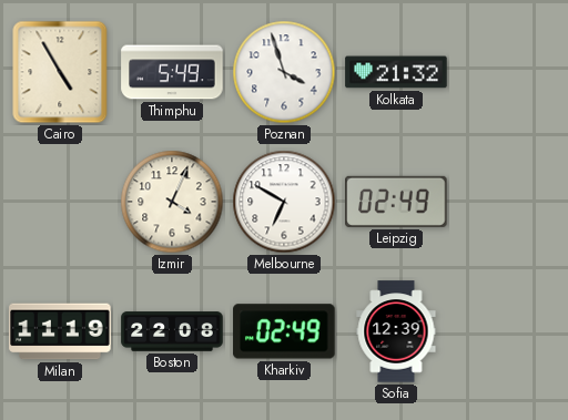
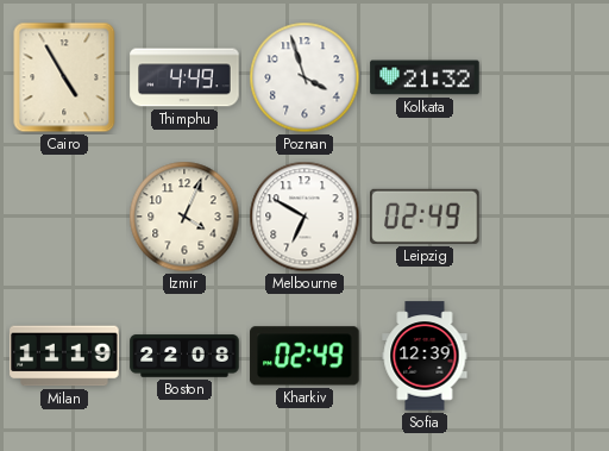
Thimphu: 5:49 -> 4:49
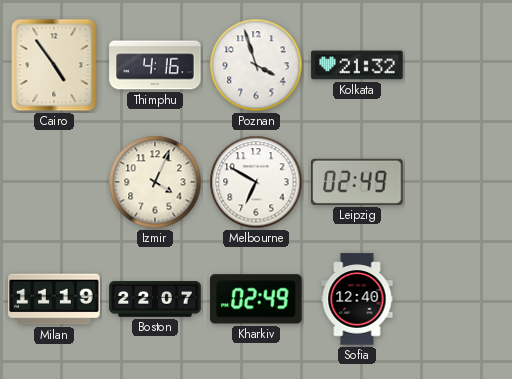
Cairo: 4:55 -> 4:54
Thimphu: 4:49 -> 4:16
Boston: 22:08 -> 22:07
Sofia: 12:39 -> 12:40
